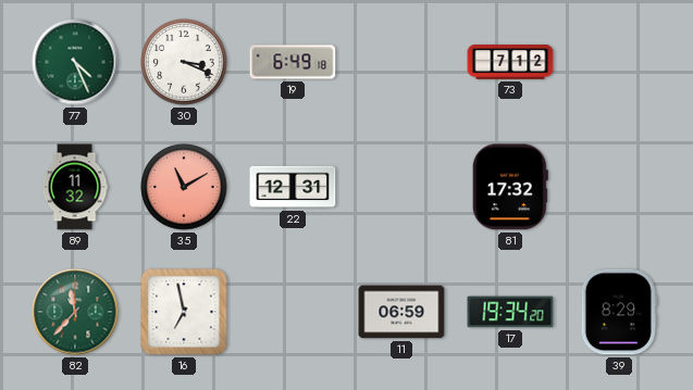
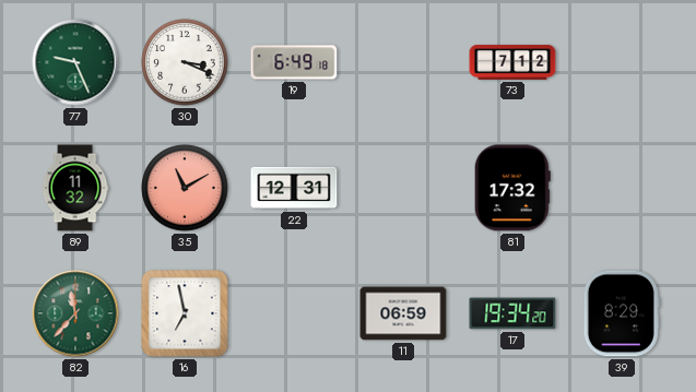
77: 4:26 -> 9:26
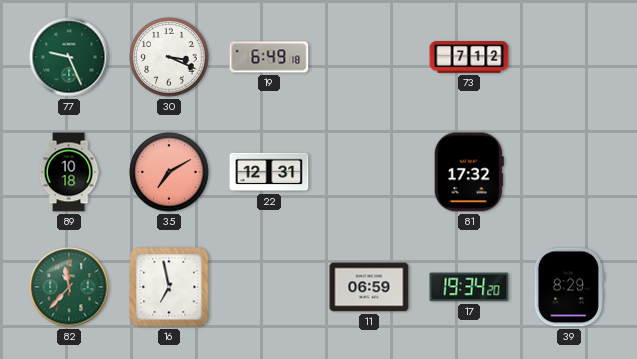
89: 11:32 -> 10:18
35: 11:10 -> 7:10
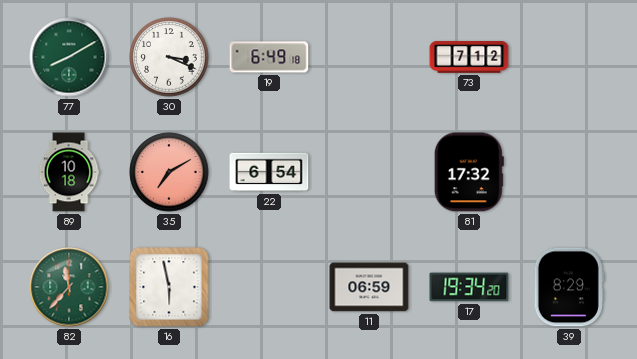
77: 9:26 -> 8:10
22: 12:31 -> 6:54
16: 6:58 -> 5:58
